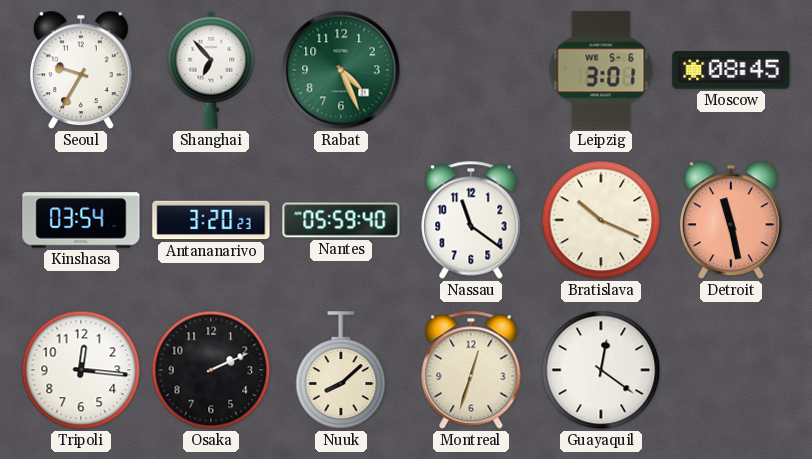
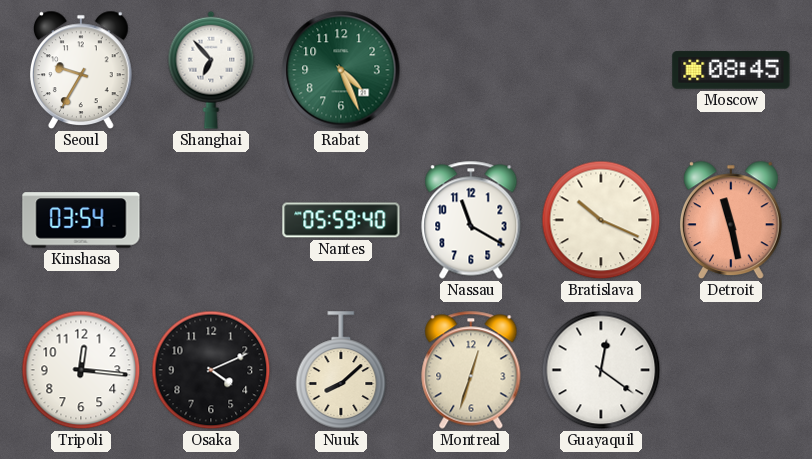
Leipzig: 3:01 -> none
Antananarivo: 3:20 -> none
Nassau: 11:21 -> 11:20
Osaka: 2:11 -> 4:11
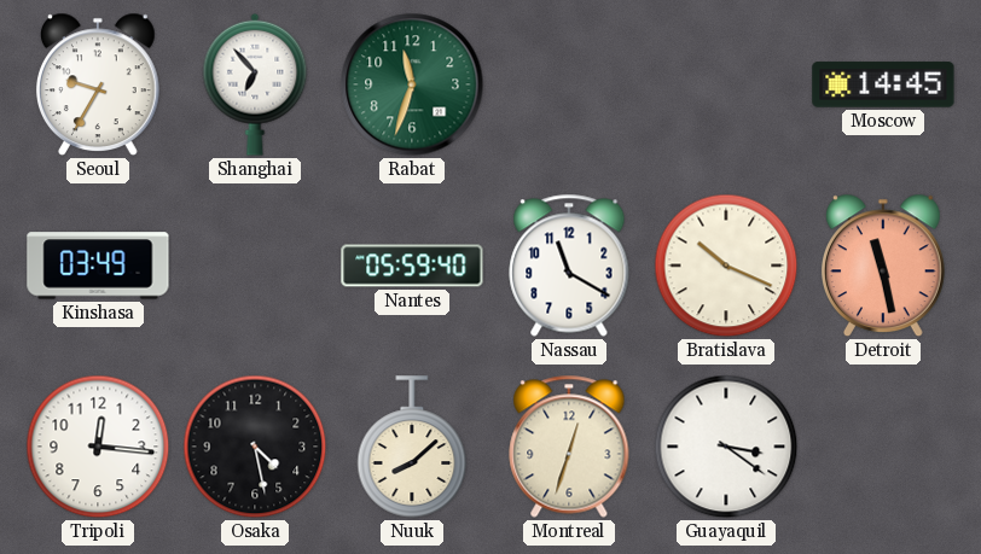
Rabat: 4:26 -> 11:33
Moscow: 08:45 -> 14:45
Kinshasa: 03:54 -> 03:49
Osaka: 4:11 -> 4:28
Guayaquil: 12:21 -> 3:21
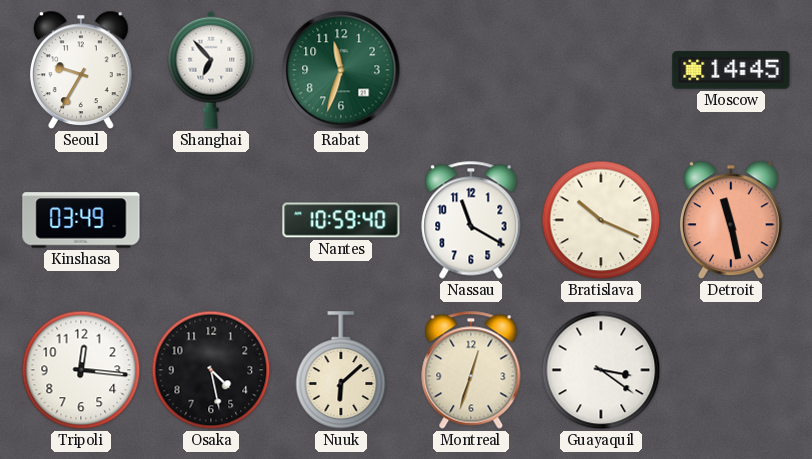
Nantes: 05:59 -> 10:59
Nuuk: 8:08 -> 6:08
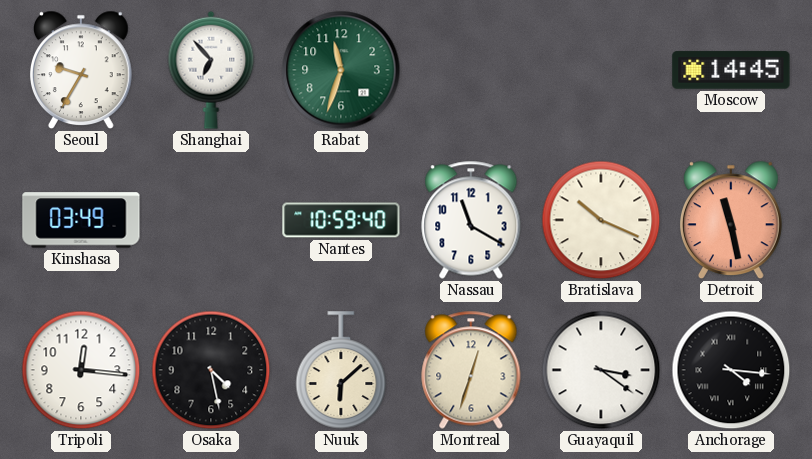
Anchorage: none -> 4:16
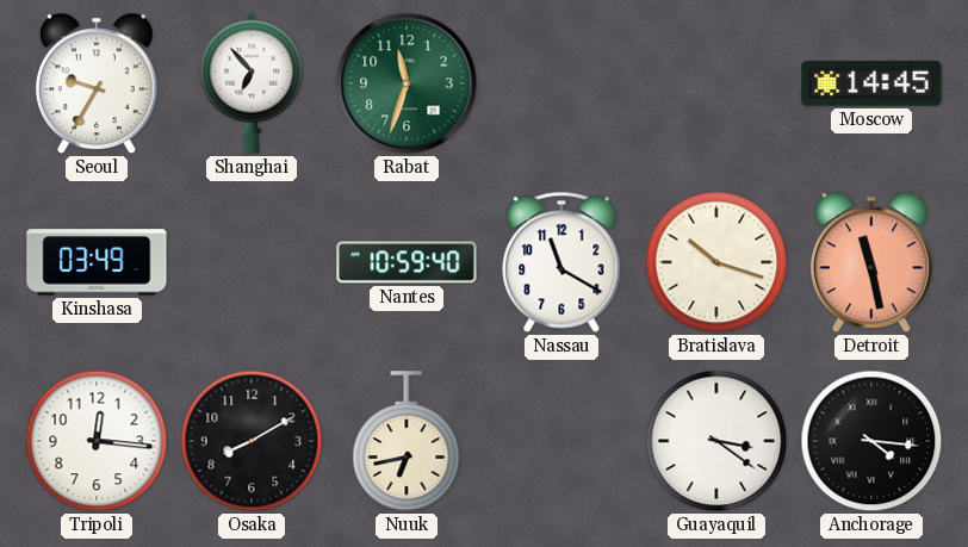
Bratislava: 10:19 -> 10:18
Osaka: 4:28 -> 8:10
Nuuk: 6:08 -> 6:43
Montreal: 12:33 -> none
